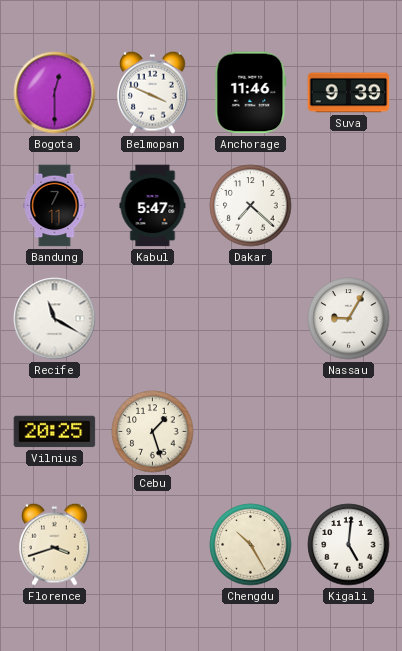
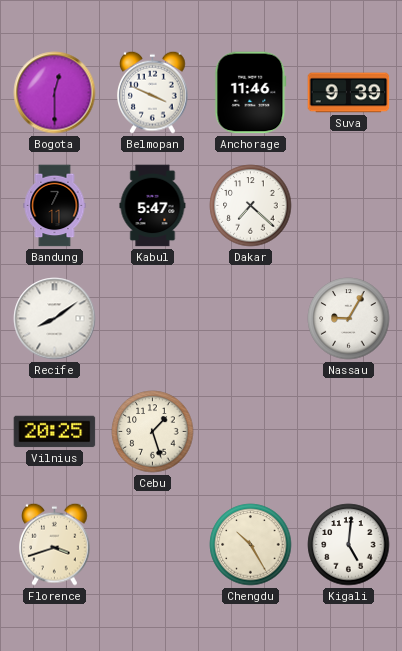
Recife: 11:20 -> 8:09
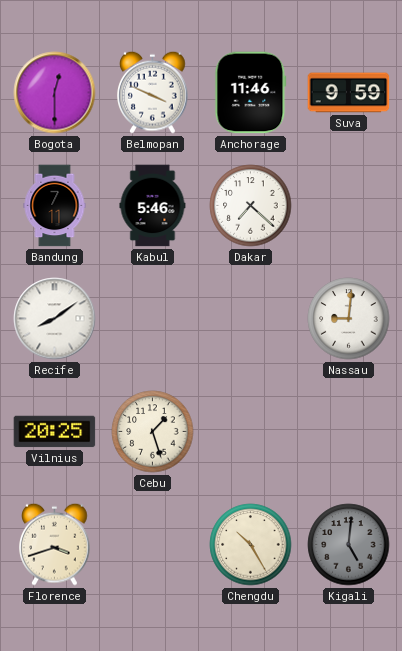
Suva: 9:39 -> 9:59
Kabul: 5:47 -> 5:46
Nassau: 9:05 -> 9:01
Kigali dial: white -> grey
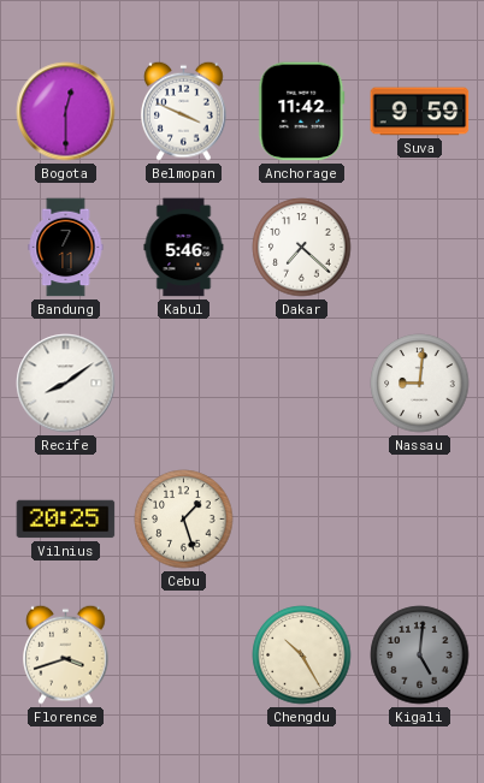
Anchorage: 11:46 -> 11:42
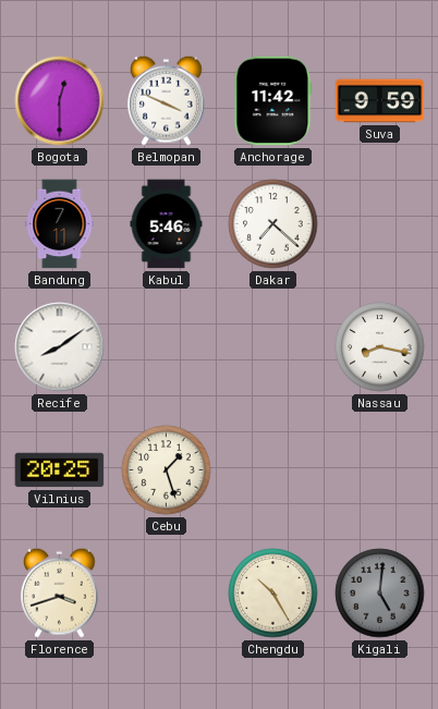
Nassau: 9:01 -> 8:17
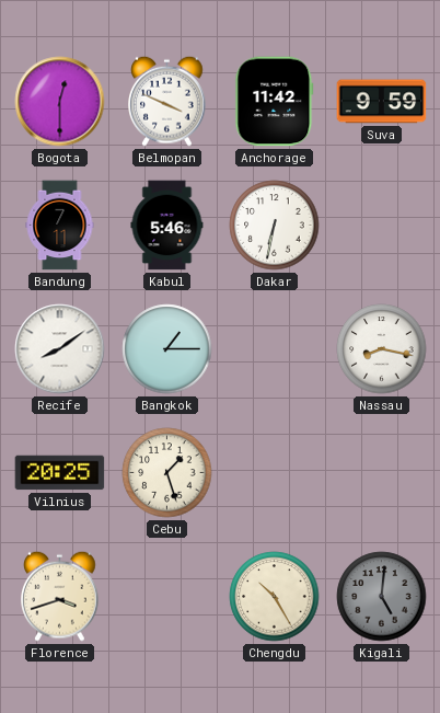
Dakar: 7:22 -> 6:32
Bangkok: none -> 1:15
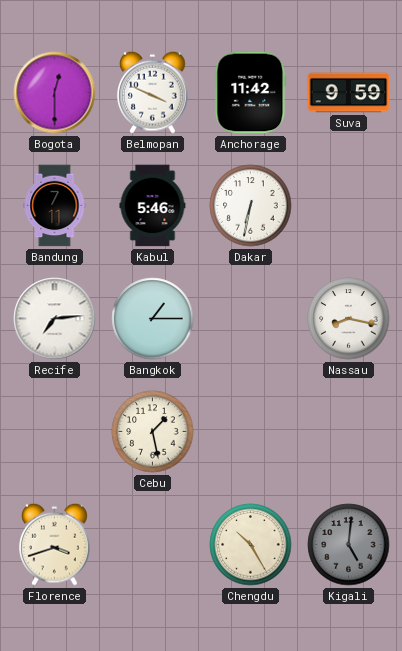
Recife: 8:09 -> 7:14
Vilnius: 20:25 -> none
Cebu: 1:27 -> 1:28
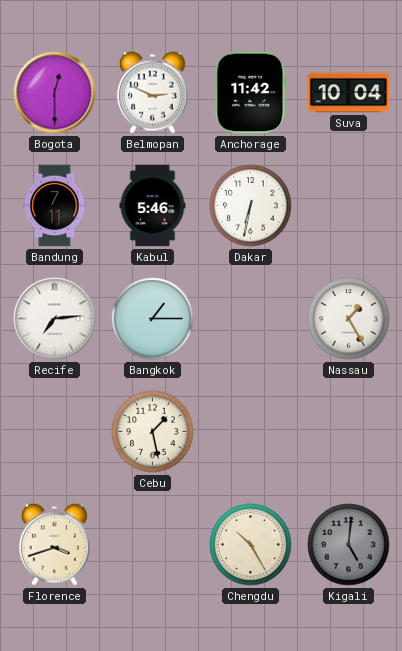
Belmopan: 3:49 -> 2:49
Suva: 9:59 -> 10:04
Nassau: 8:17 -> 1:25
